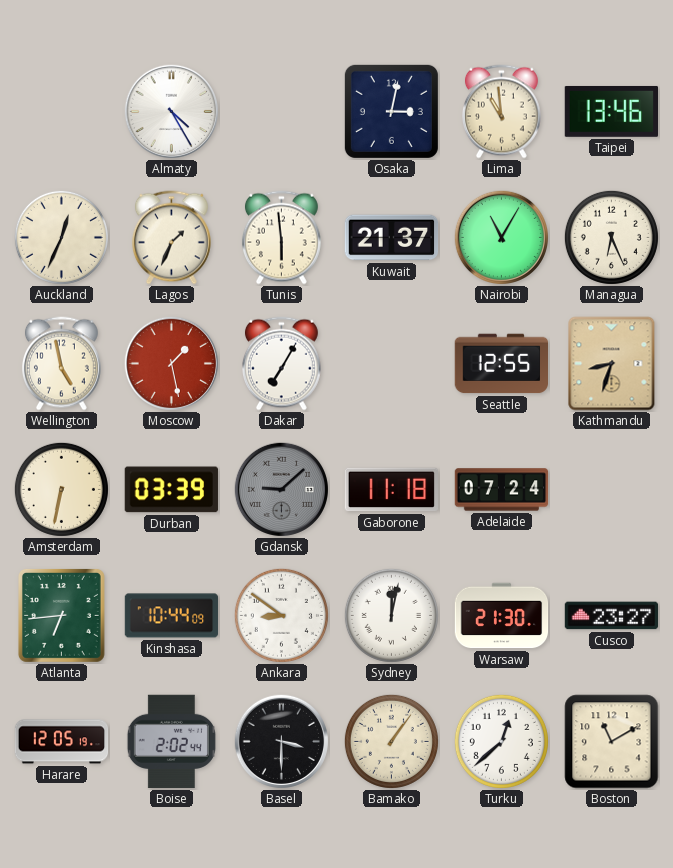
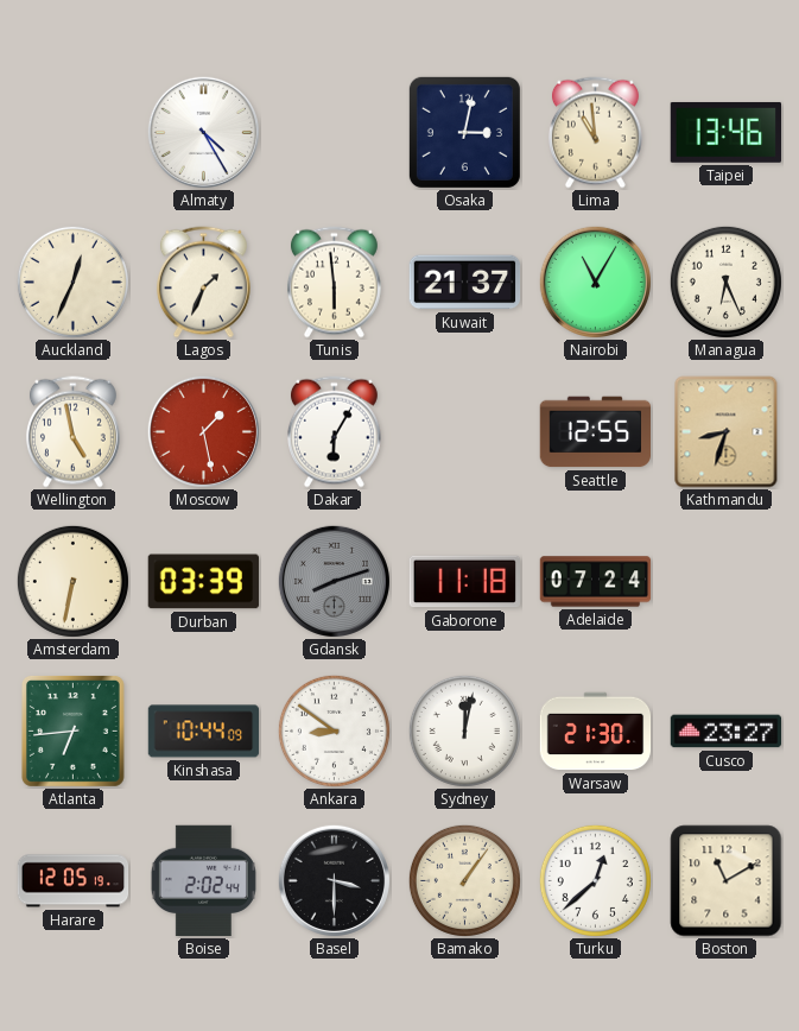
Dakar: 7:05 -> 6:05
Gdansk: 9:08 -> 8:12
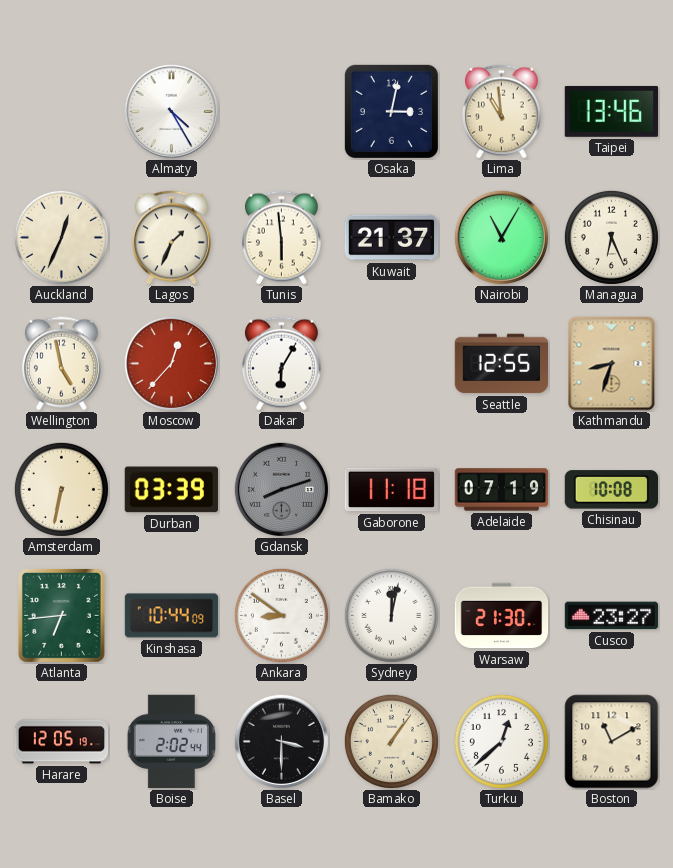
Moscow: 1:28 -> 12:37
Adelaide: 07:24 -> 07:19
Chisinau: none -> 10:08
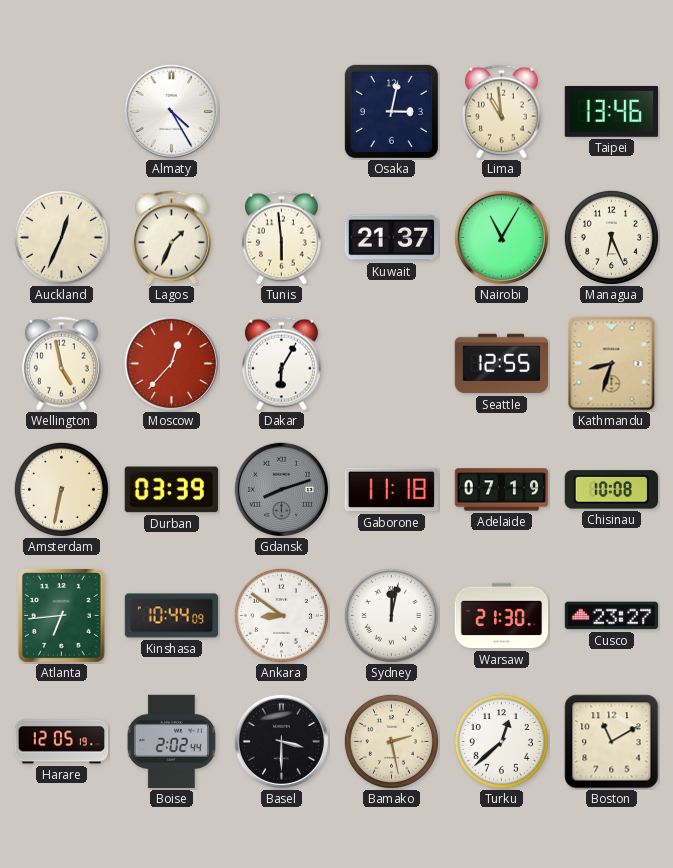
Bamako: 1:06 -> 2:28
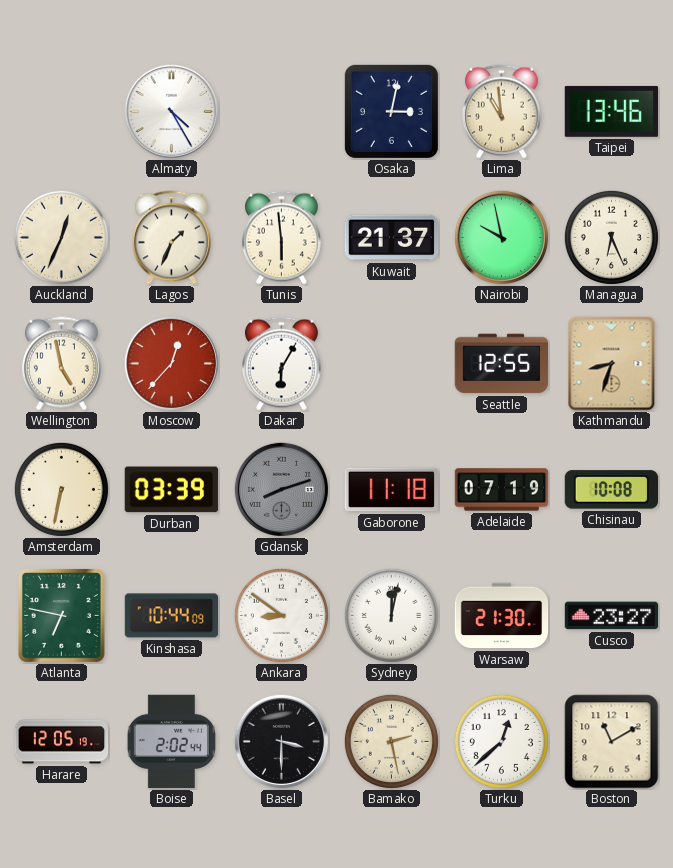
Nairobi: 11:05 -> 9:58
Atlanta: 6:44 -> 6:47
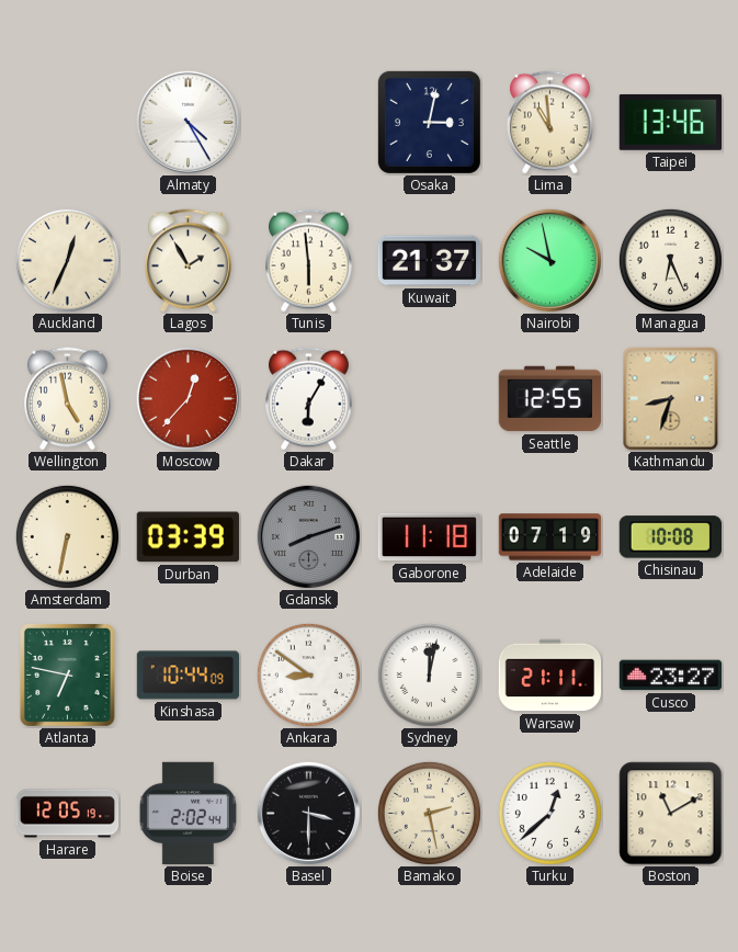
Lagos: 1:34 -> 1:55
Warsaw: 21:30 -> 21:11
